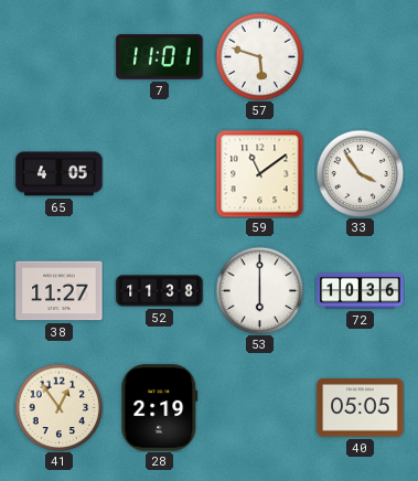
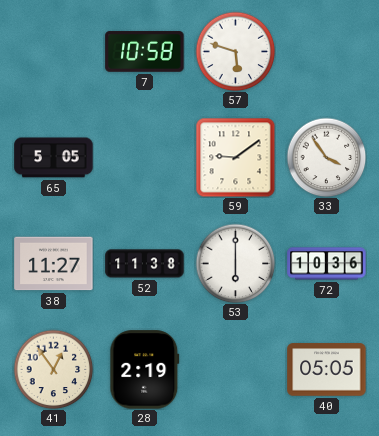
7: 11:01 -> 10:58
65: 4:05 -> 5:05
59: 11:09 -> 9:09
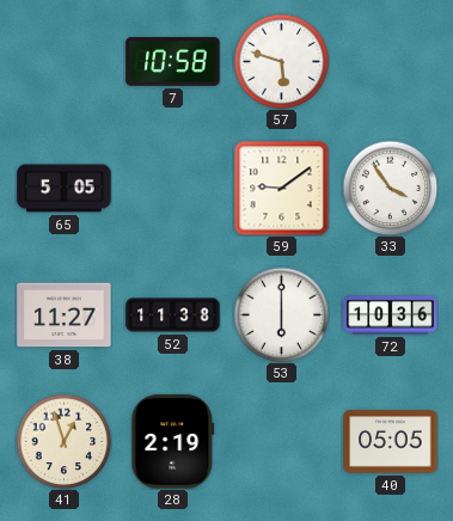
41: 12:54 -> 12:57
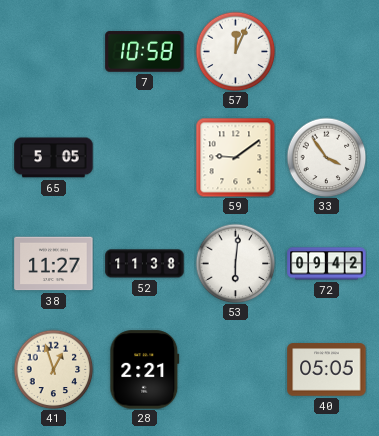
57: 5:48 -> 12:04
53: 6:00 -> 6:01
72: 10:36 -> 09:42
28: 2:19 -> 2:21
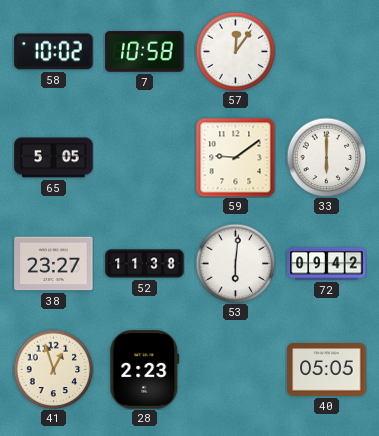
58: none -> 10:02
57: 12:04 -> 12:06
33: 3:54 -> 6:00
38: 11:27 -> 23:27
28: 2:21 -> 2:23
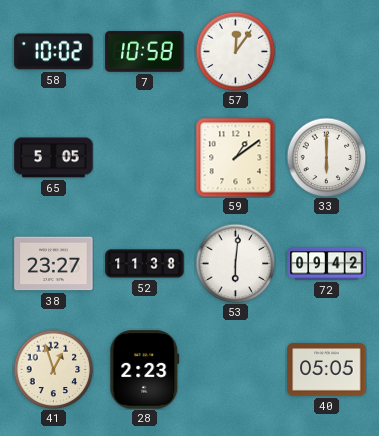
59: 9:09 -> 1:09
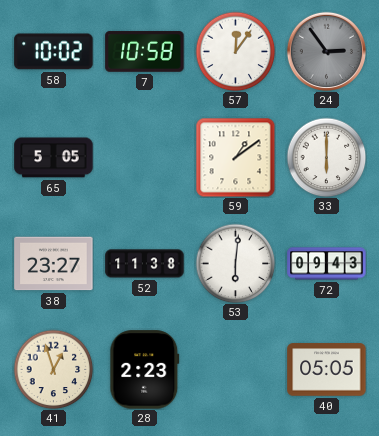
24: none -> 2:54
72: 09:42 -> 09:43
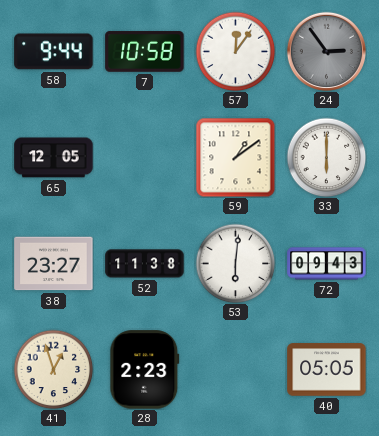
58: 10:02 -> 9:44
65: 5:05 -> 12:05
